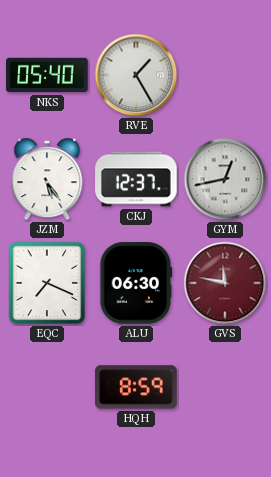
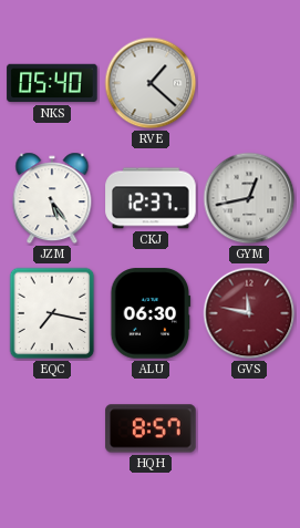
RVE: 1:25 -> 1:22
EQC: 7:19 -> 7:17
HQH: 8:59 -> 8:57
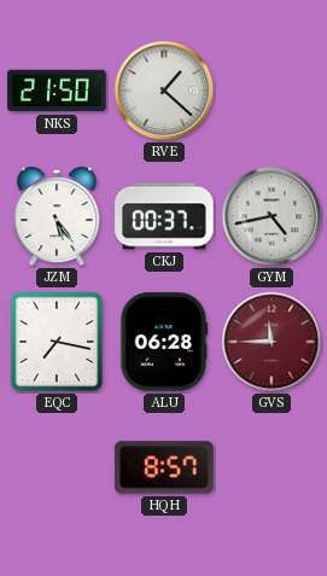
NKS: 05:40 -> 21:50
CKJ: 12:37 -> 00:37
GYM: 12:43 -> 4:43
ALU: 06:30 -> 06:28
GVS: 11:47 -> 11:45
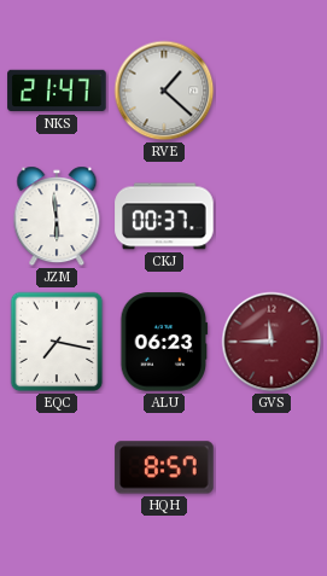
NKS: 21:50 -> 21:47
JZM: 5:24 -> 5:59
GYM: 4:43 -> none
ALU: 06:28 -> 06:23
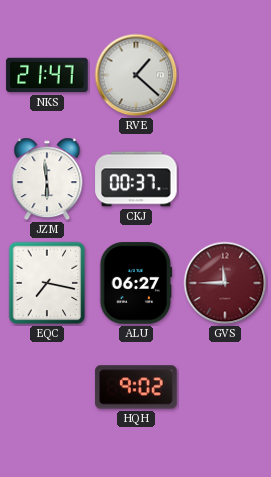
ALU: 06:23 -> 06:27
HQH: 8:57 -> 9:02
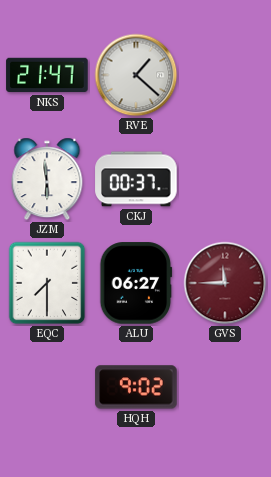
EQC: 7:17 -> 7:30
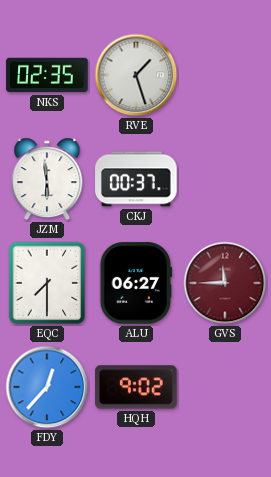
NKS: 21:47 -> 02:35
RVE: 1:22 -> 1:27
FDY: none -> 12:37
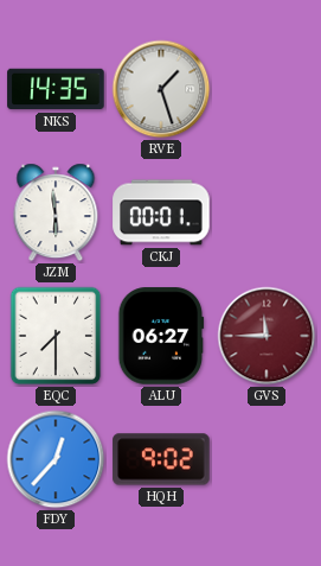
NKS: 02:35 -> 14:35
CKJ: 00:37 -> 00:01
